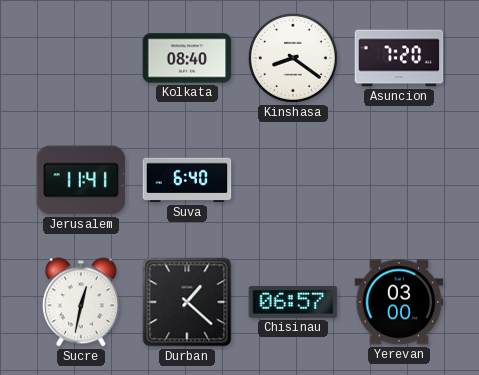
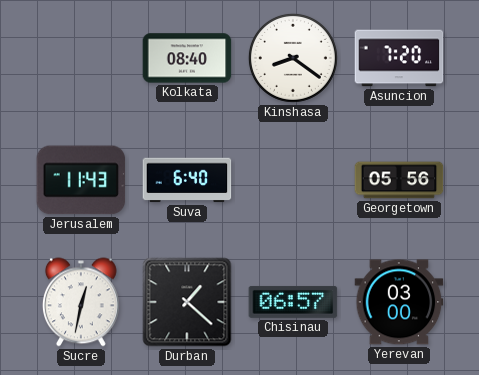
Jerusalem: 11:41 -> 11:43
Georgetown: none -> 05:56
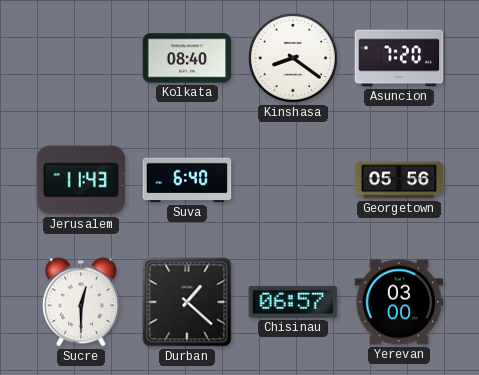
Sucre: 12:32 -> 12:30
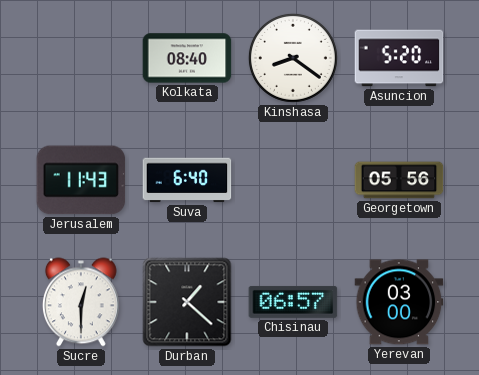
Asuncion: 7:20 -> 5:20
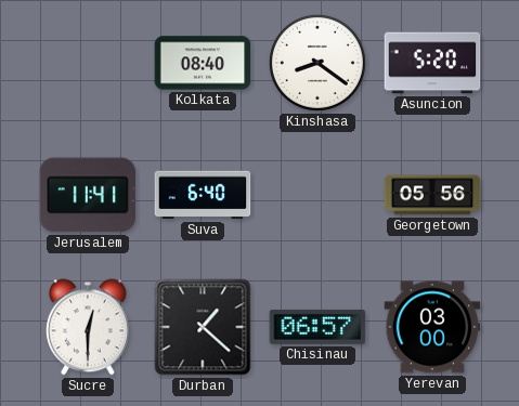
Jerusalem: 11:43 -> 11:41
